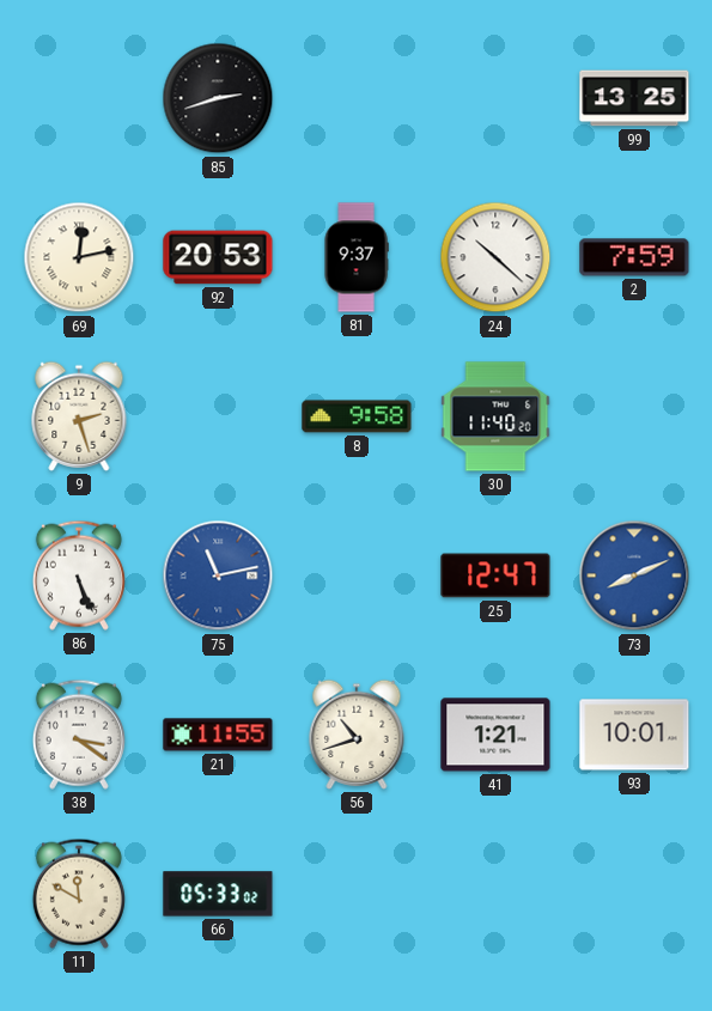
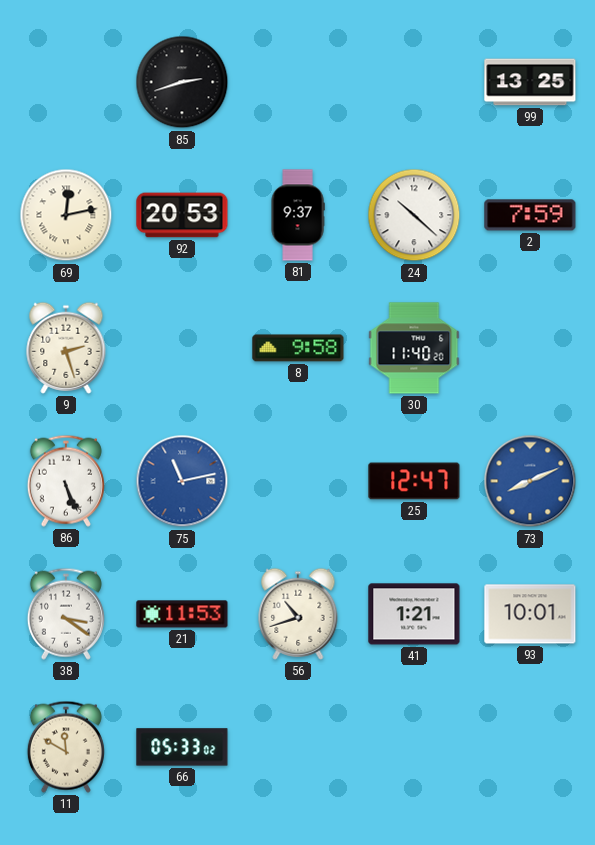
21: 11:55 -> 11:53
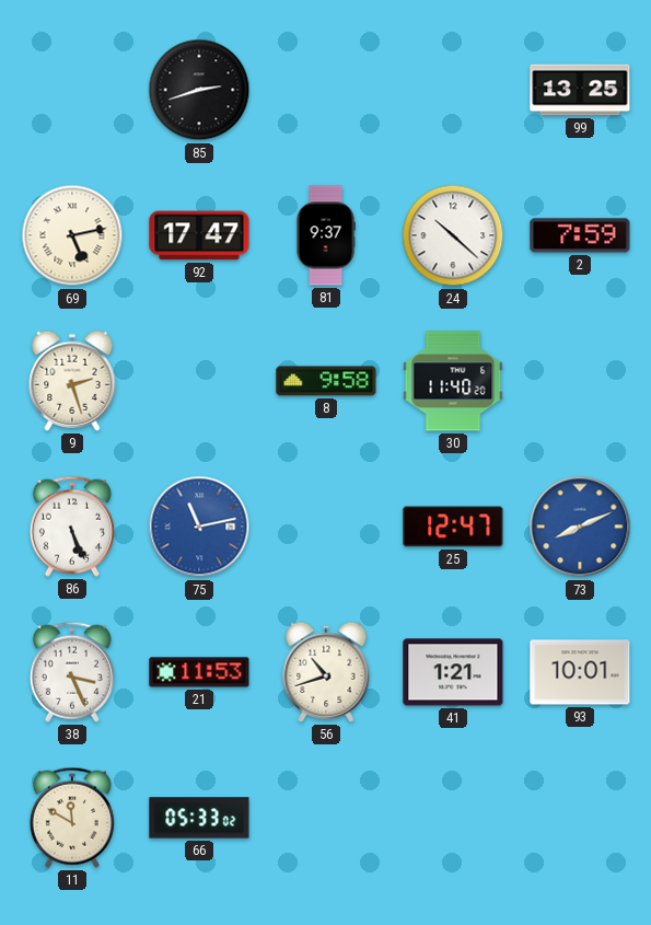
69: 12:13 -> 5:13
92: 20:53 -> 17:47
38: 3:21 -> 3:26
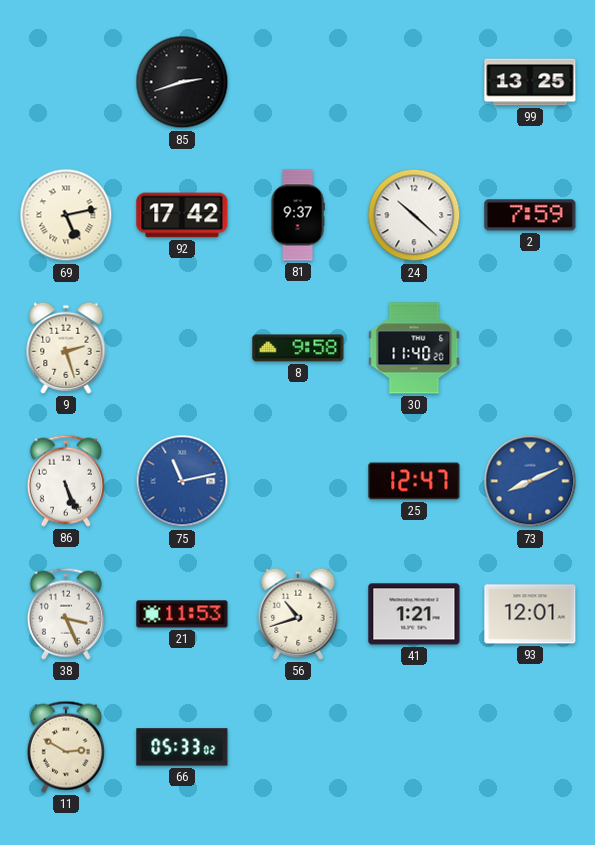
92: 17:47 -> 17:42
93: 10:01 -> 12:01
11: 11:50 -> 2:50
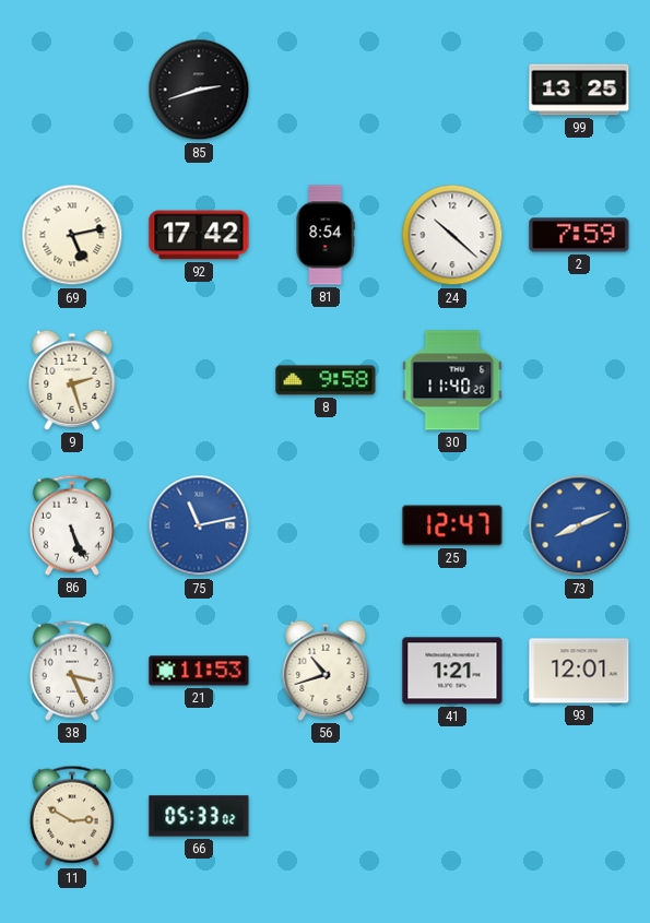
81: 9:37 -> 8:54
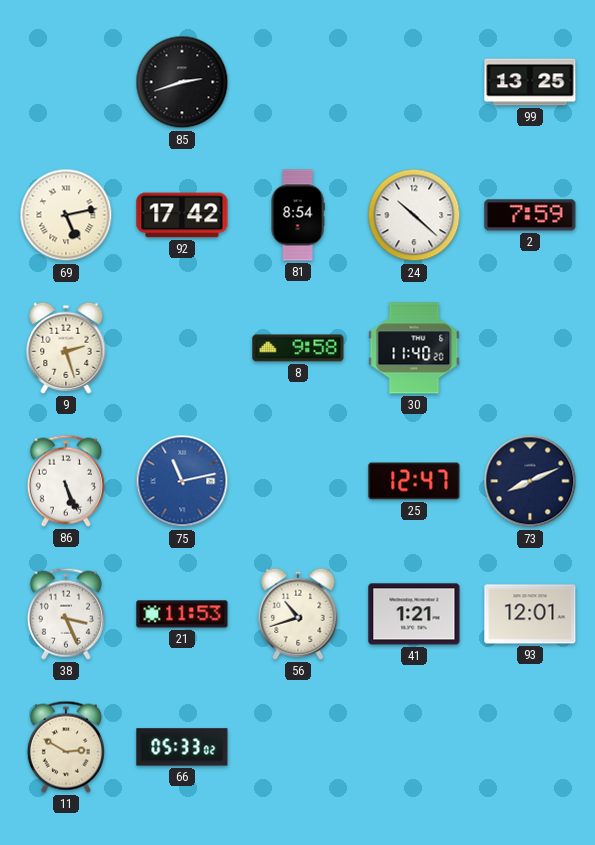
73 dial: blue -> navy
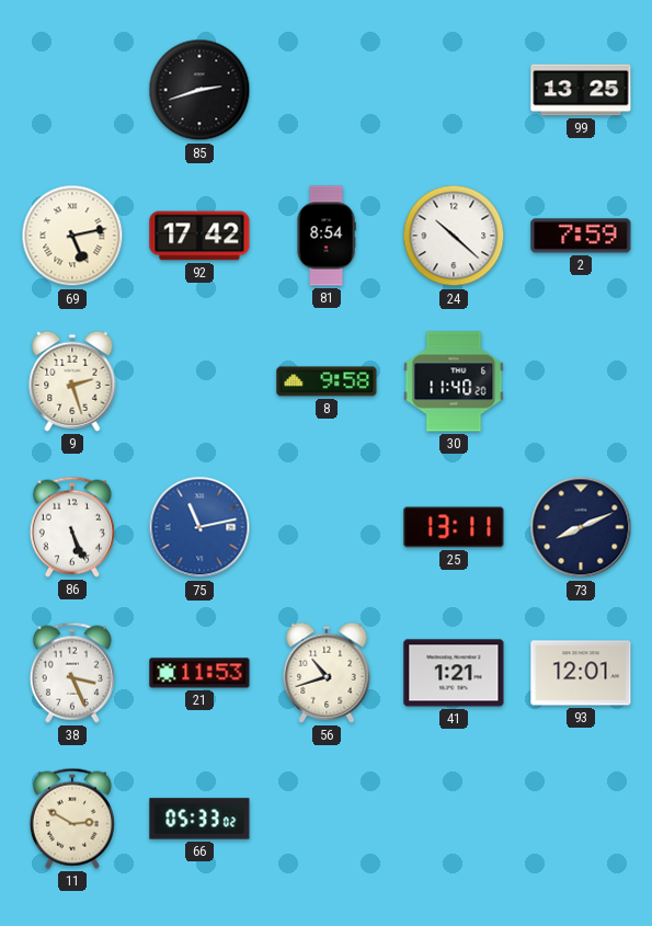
25: 12:47 -> 13:11
